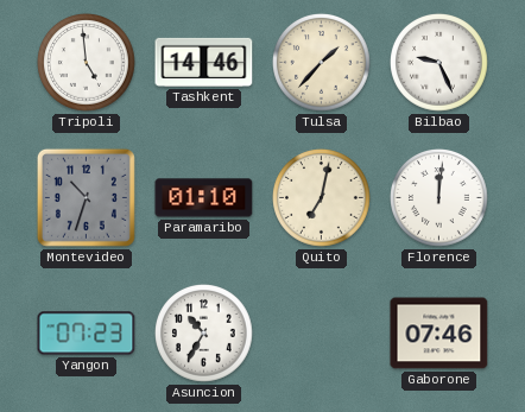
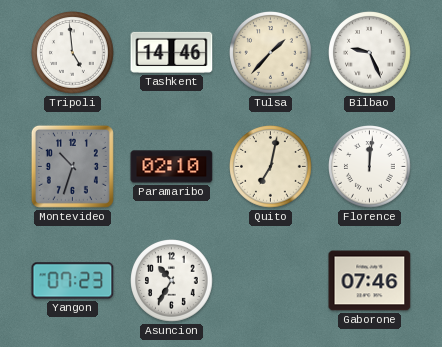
Paramaribo: 01:10 -> 02:10
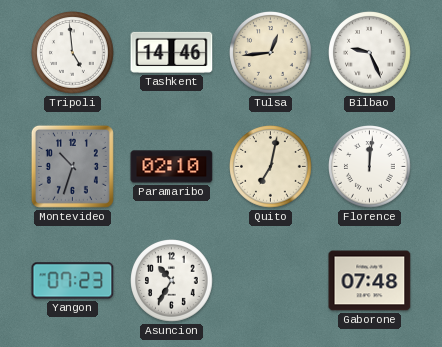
Tulsa: 1:37 -> 12:44
Gaborone: 07:46 -> 07:48
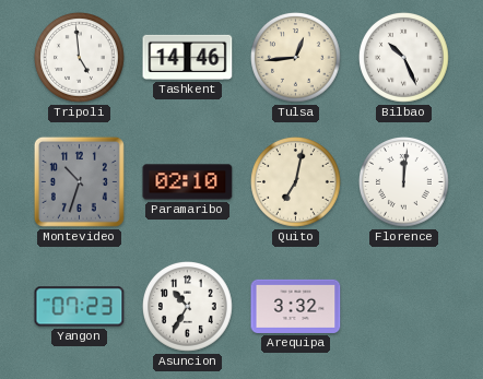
Bilbao: 9:26 -> 10:26
Arequipa: none -> 3:32
Gaborone: 07:48 -> none
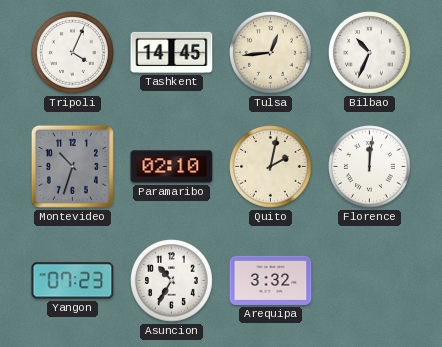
Tripoli: 4:59 -> 4:04
Tashkent: 14:46 -> 14:45
Bilbao: 10:26 -> 10:34
Quito: 7:02 -> 2:02
